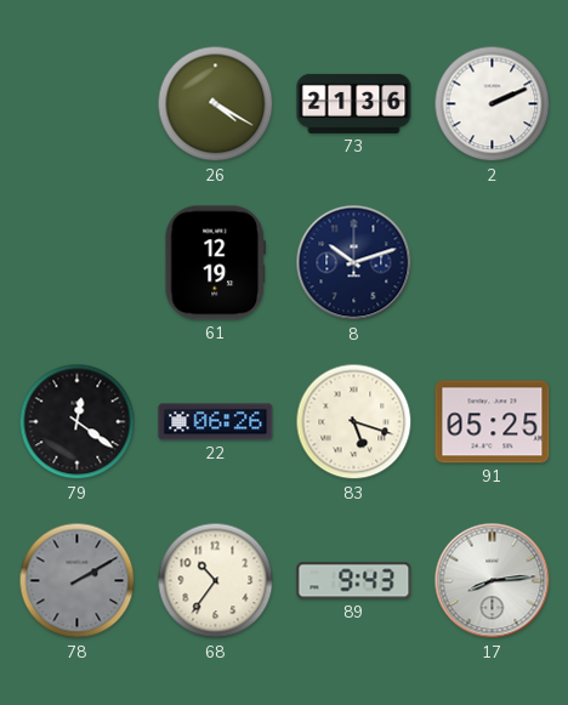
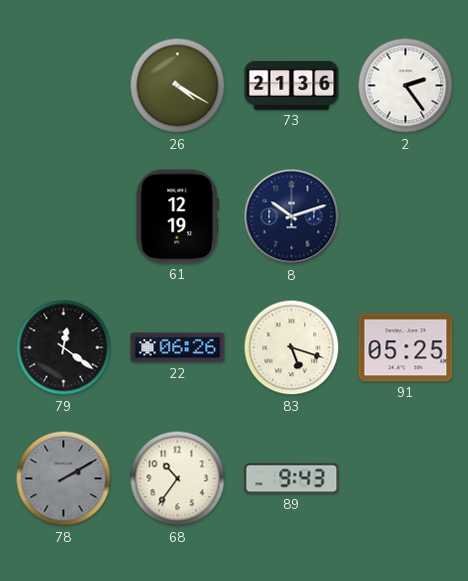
2: 2:11 -> 2:24
17: 8:14 -> none
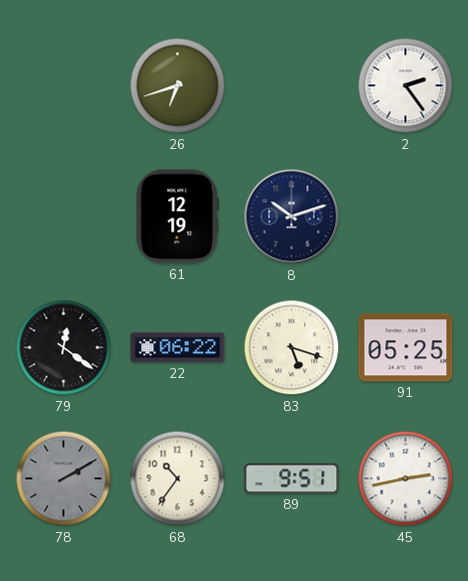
26: 4:20 -> 6:42
73: 21:36 -> none
22: 06:26 -> 06:22
89: 9:43 -> 9:51
45: none -> 2:43
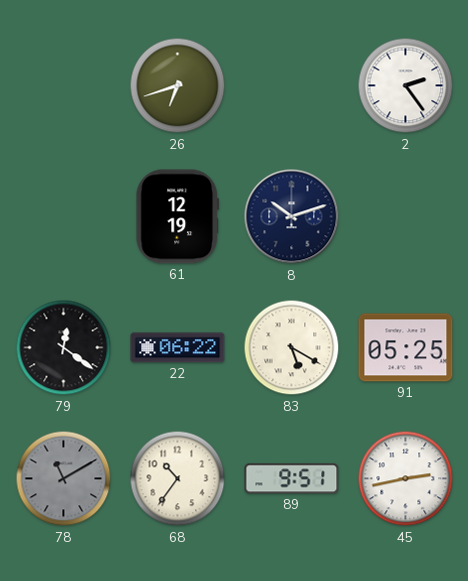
83: 5:18 -> 5:20
78: 2:10 -> 11:10
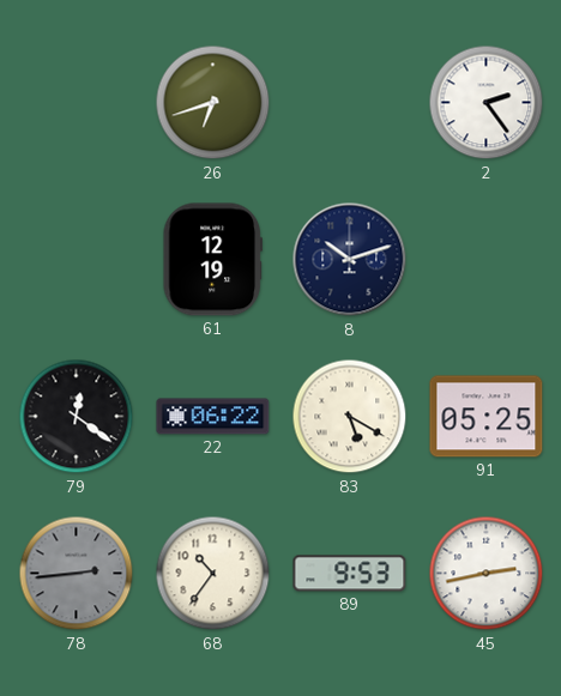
78: 11:10 -> 2:44
89: 9:51 -> 9:53
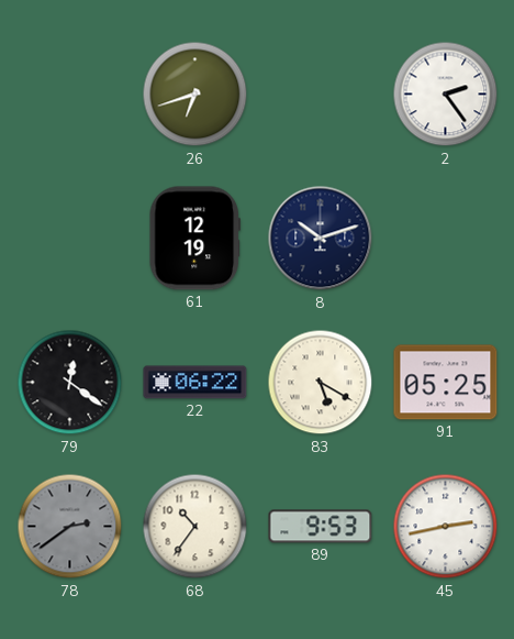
78: 2:44 -> 2:39
